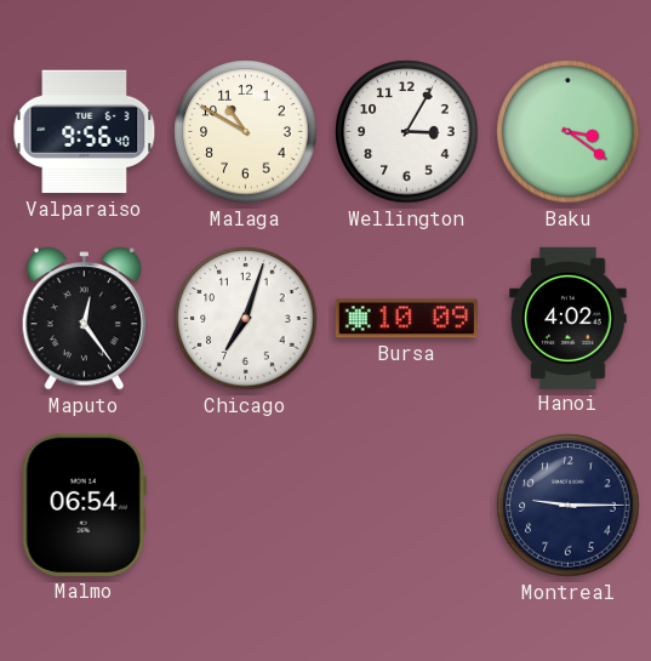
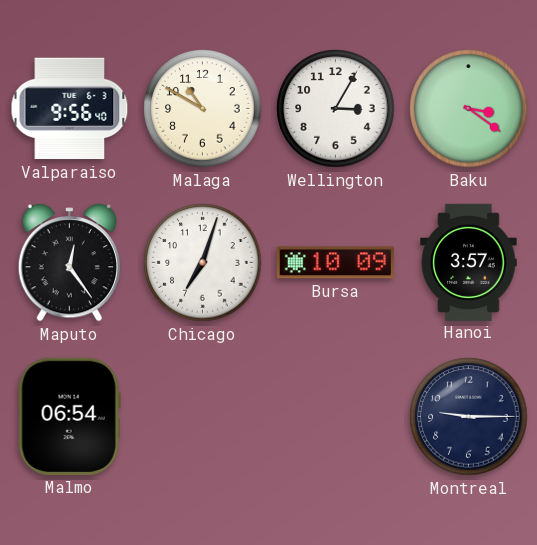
Hanoi: 4:02 -> 3:57
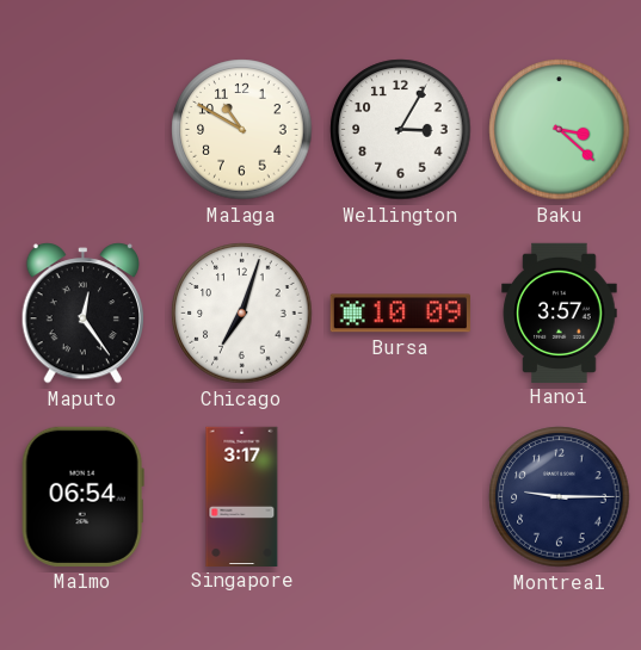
Valparaiso: 9:56 -> none
Baku: 3:21 -> 3:22
Singapore: none -> 3:17
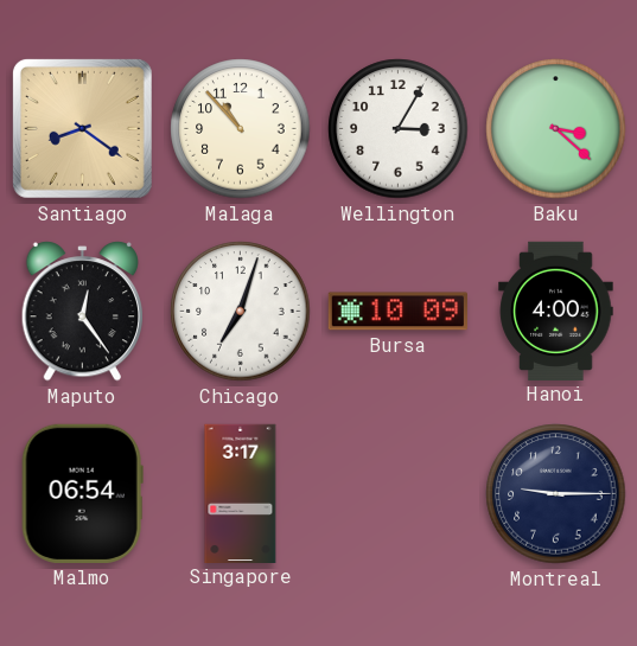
Santiago: none -> 8:21
Malaga: 10:50 -> 10:53
Hanoi: 3:57 -> 4:00
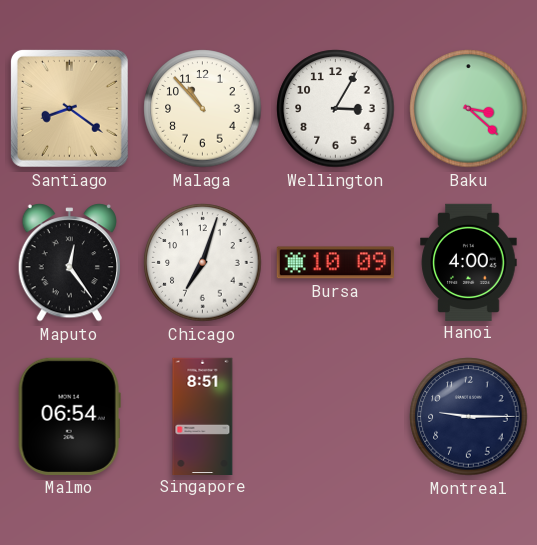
Singapore: 3:17 -> 8:51
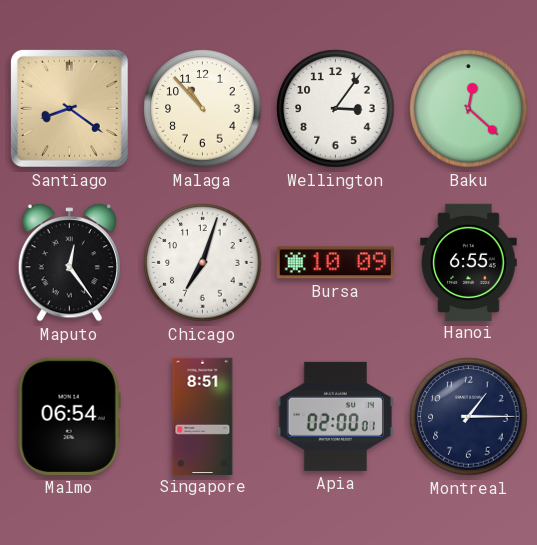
Wellington: 3:05 -> 3:06
Baku: 3:22 -> 12:22
Hanoi: 4:00 -> 6:55
Apia: none -> 02:00
Montreal: 9:15 -> 1:15
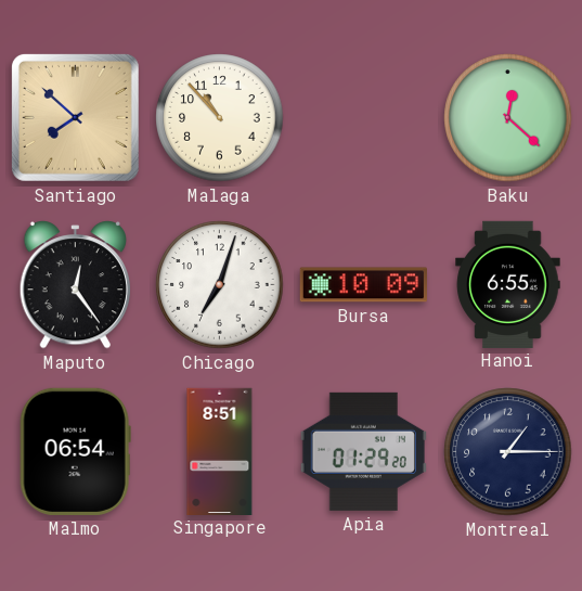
Santiago: 8:21 -> 7:52
Wellington: 3:06 -> none
Apia: 02:00 -> 01:29
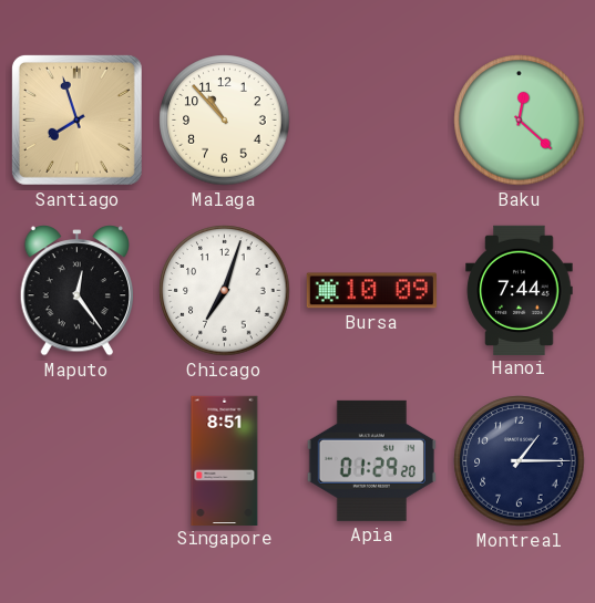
Santiago: 7:52 -> 7:57
Hanoi: 6:55 -> 7:44
Malmo: 06:54 -> none
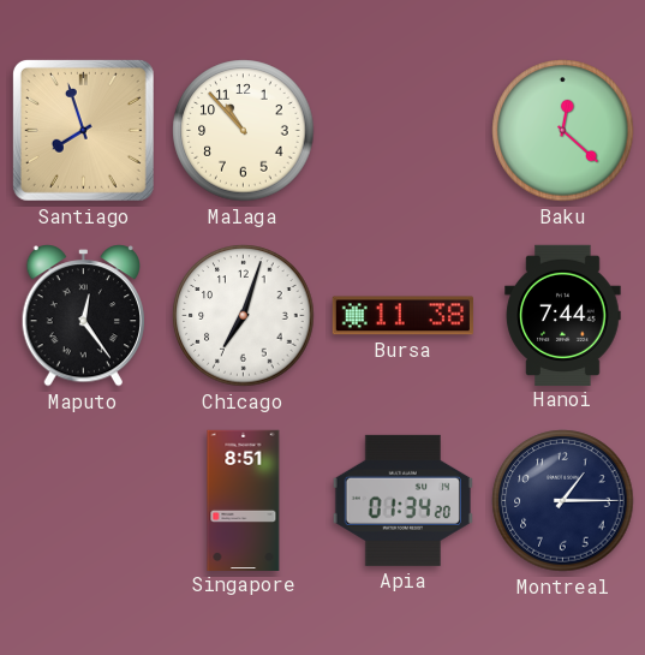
Bursa: 10:09 -> 11:38
Apia: 01:29 -> 01:34
